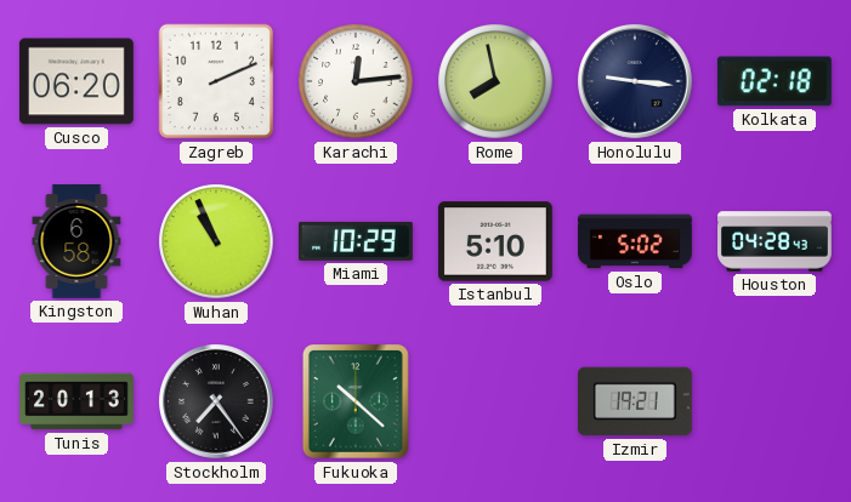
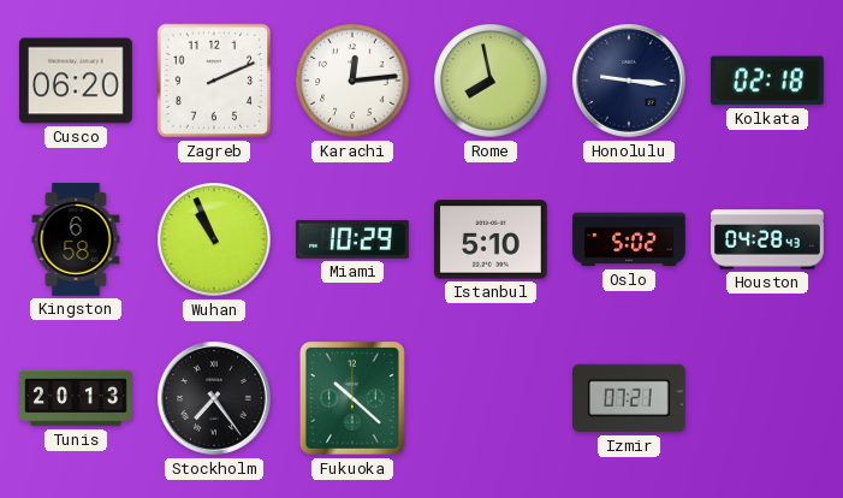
Izmir: 19:21 -> 07:21
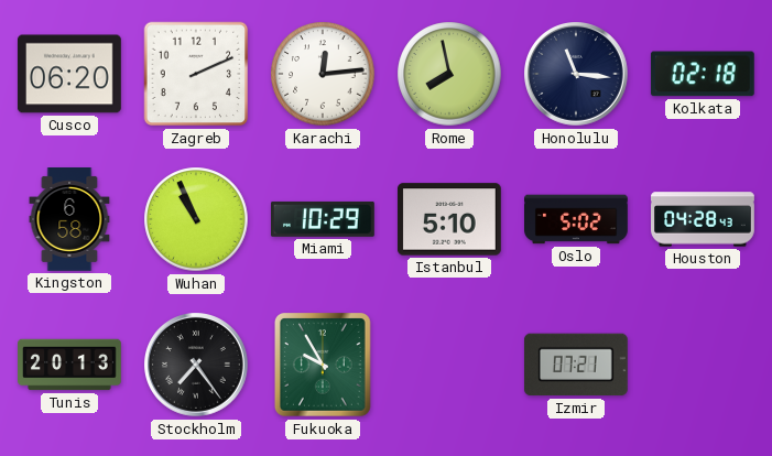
Honolulu: 9:16 -> 11:16
Fukuoka: 10:22 -> 9:55
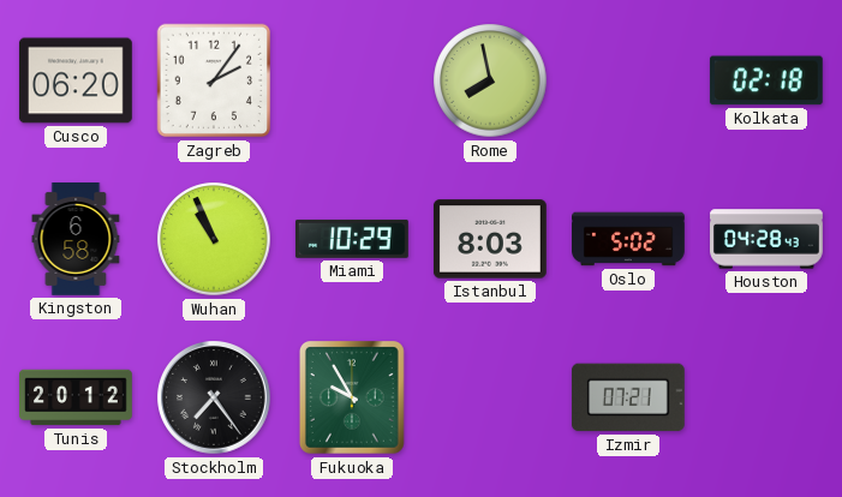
Zagreb: 2:11 -> 2:06
Karachi: 12:14 -> none
Honolulu: 11:16 -> none
Istanbul: 5:10 -> 8:03
Tunis: 20:13 -> 20:12
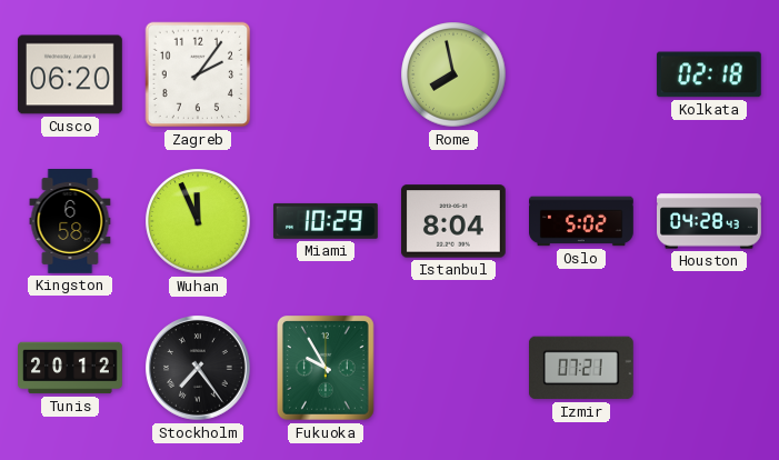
Wuhan: 10:56 -> 11:56
Istanbul: 8:03 -> 8:04
